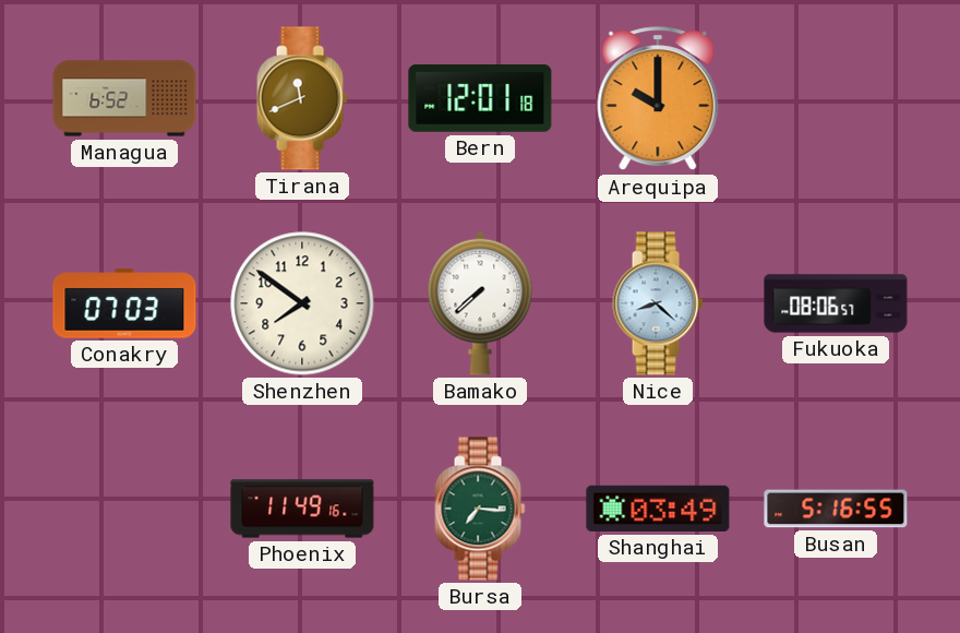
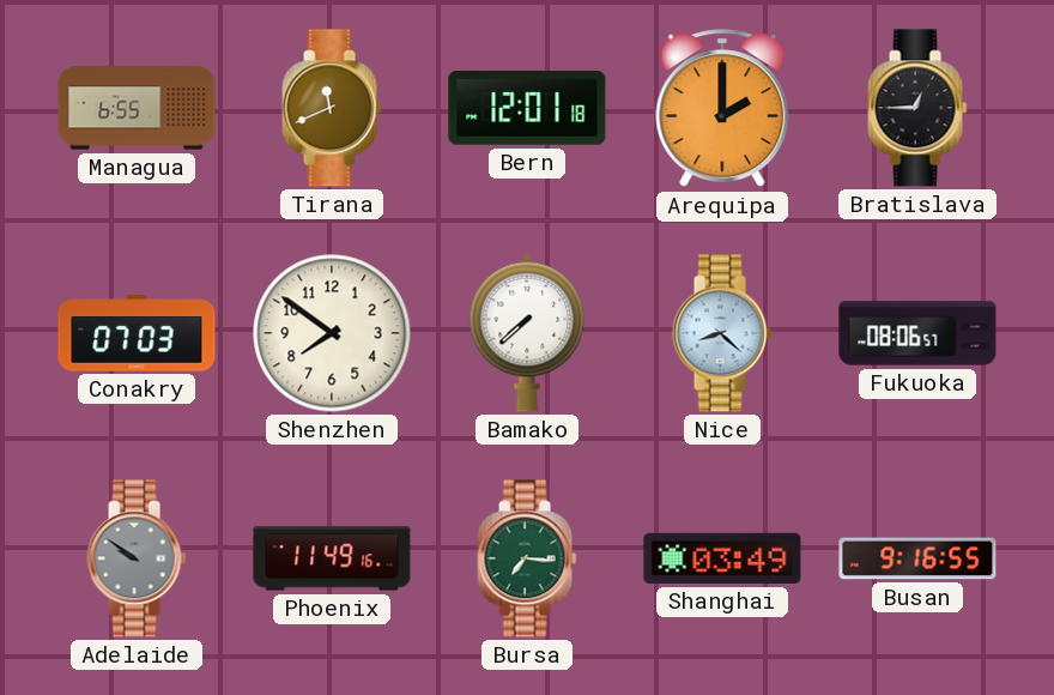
Managua: 6:52 -> 6:55
Arequipa: 10:00 -> 2:00
Bratislava: none -> 12:45
Adelaide: none -> 9:51
Busan: 5:16 -> 9:16
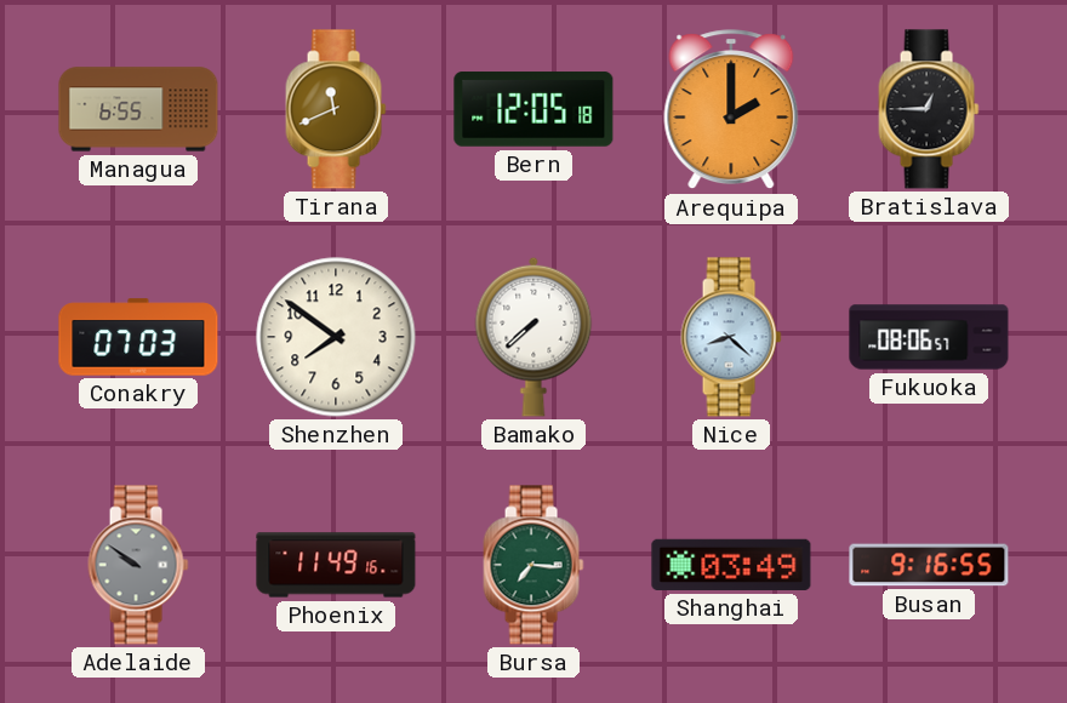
Bern: 12:01 -> 12:05
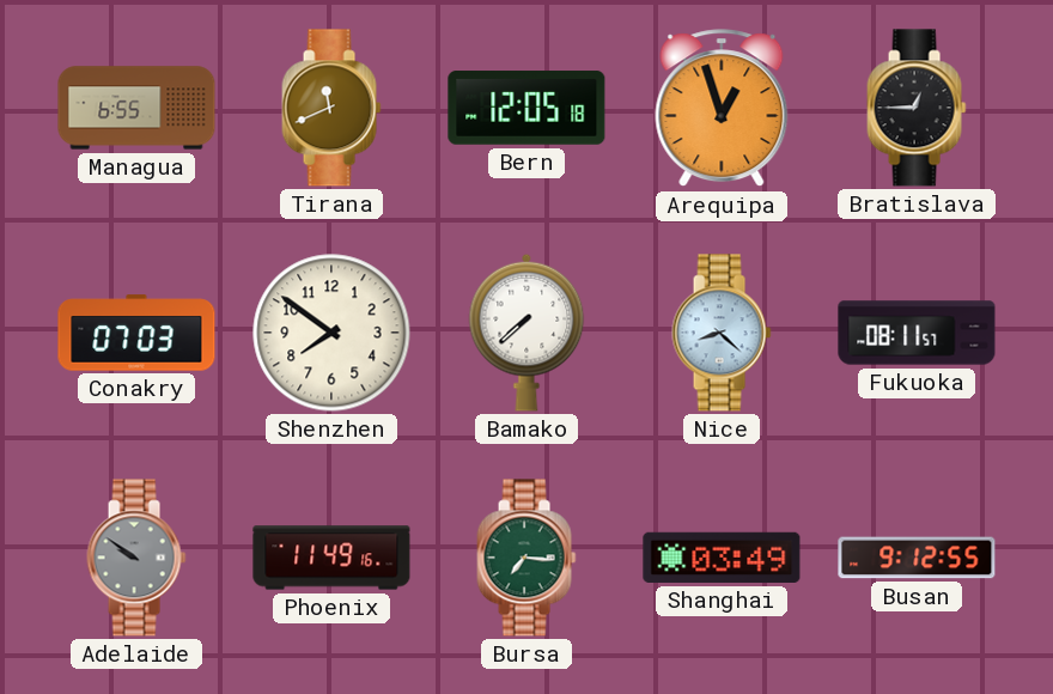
Arequipa: 2:00 -> 12:57
Fukuoka: 08:06 -> 08:11
Busan: 9:16 -> 9:12
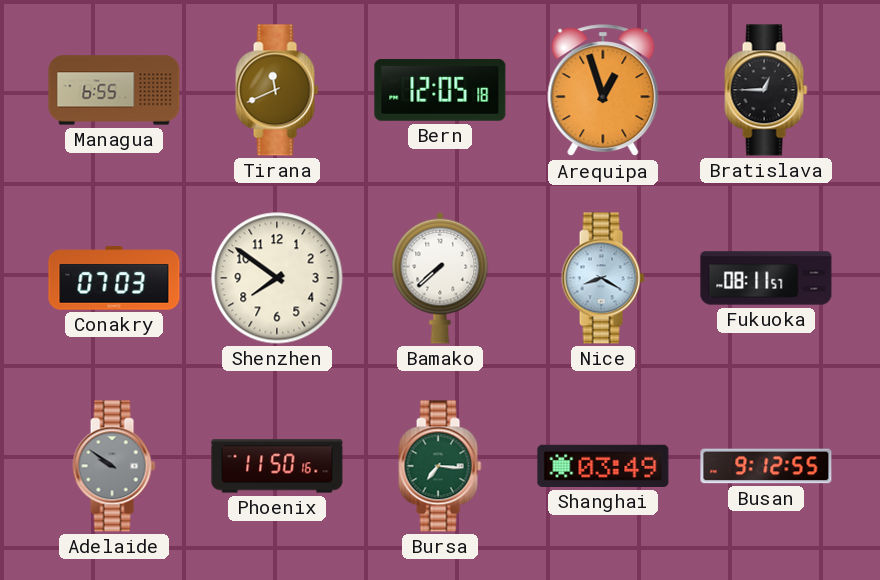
Nice: 8:22 -> 8:20
Phoenix: 11:49 -> 11:50
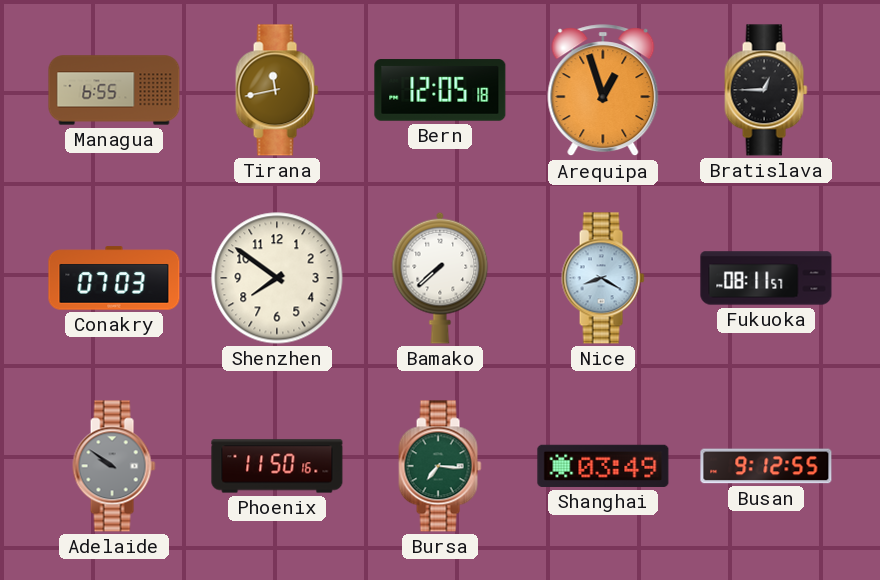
Tirana: 11:41 -> 11:43
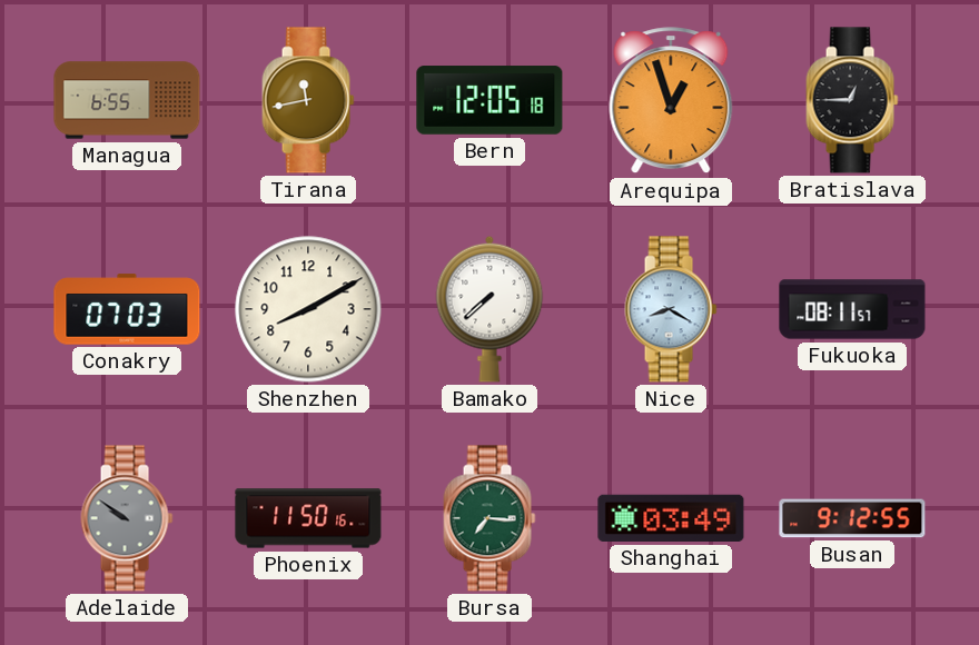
Shenzhen: 7:51 -> 8:10
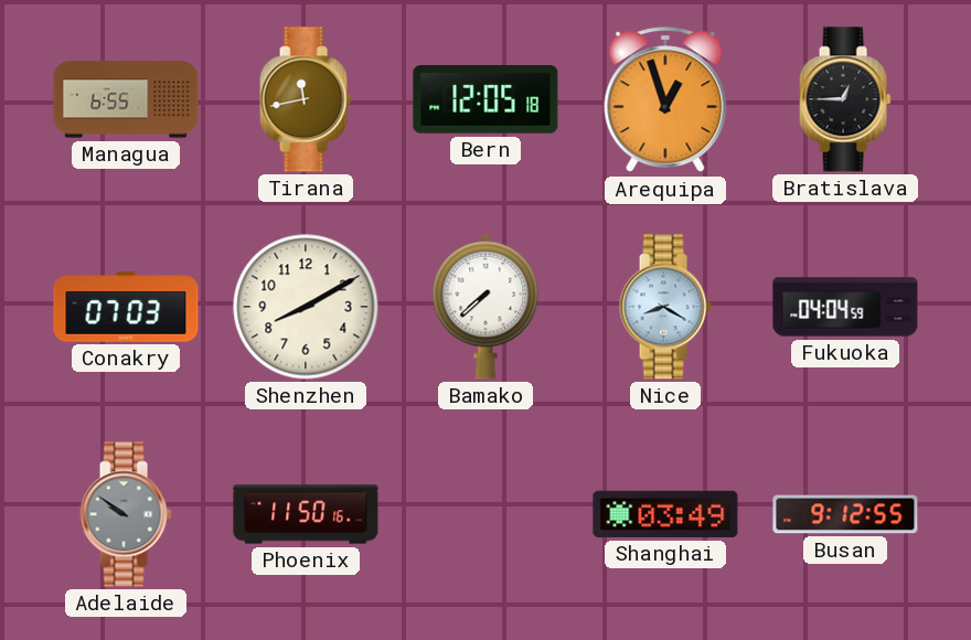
Fukuoka: 08:11 -> 04:04
Bursa: 7:16 -> none
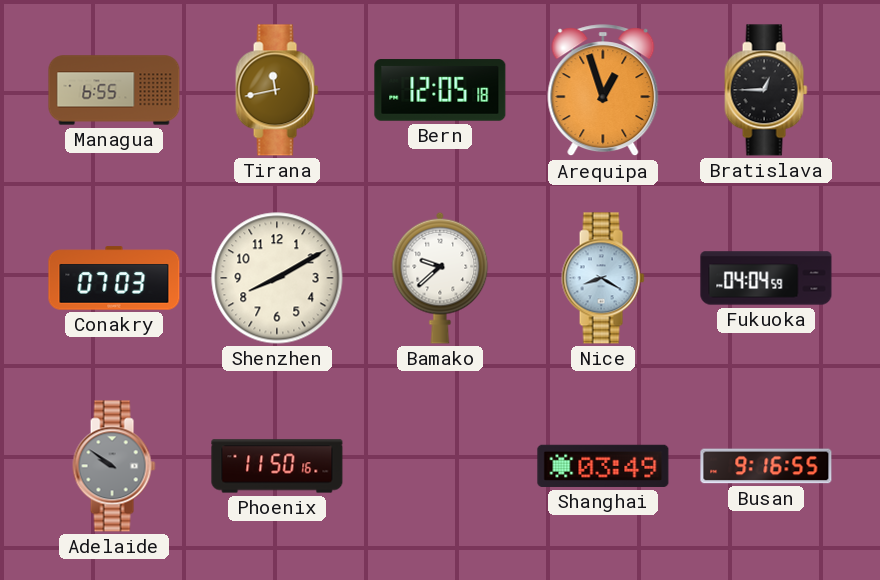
Bamako: 7:38 -> 9:38
Busan: 9:12 -> 9:16
